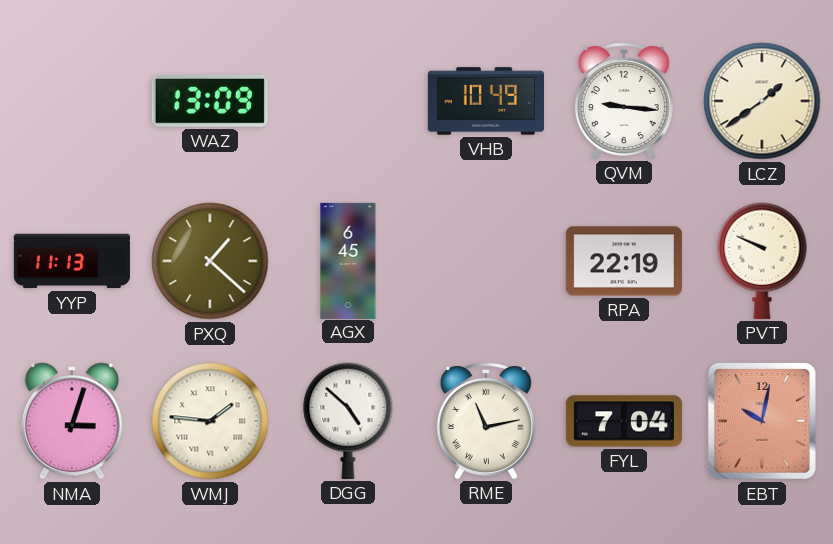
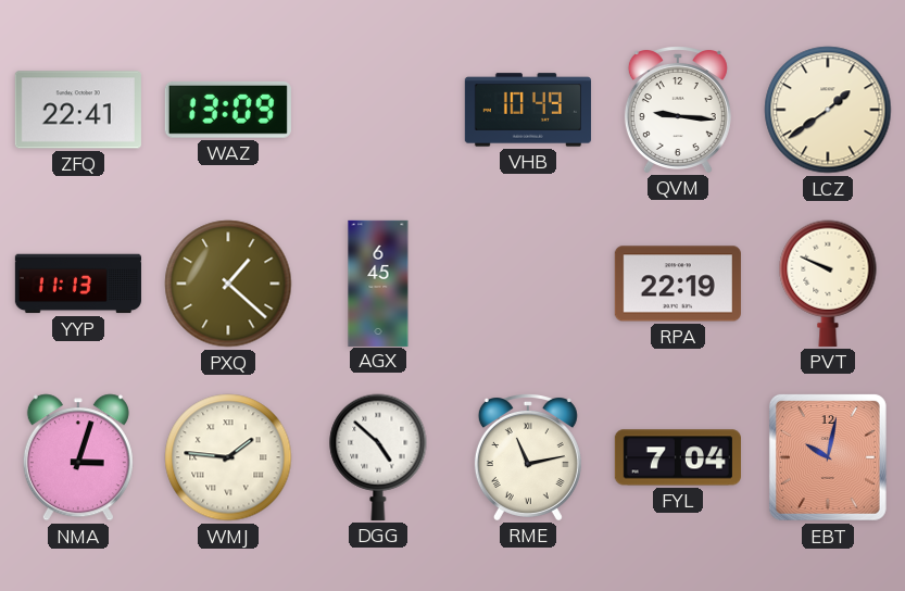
ZFQ: none -> 22:41
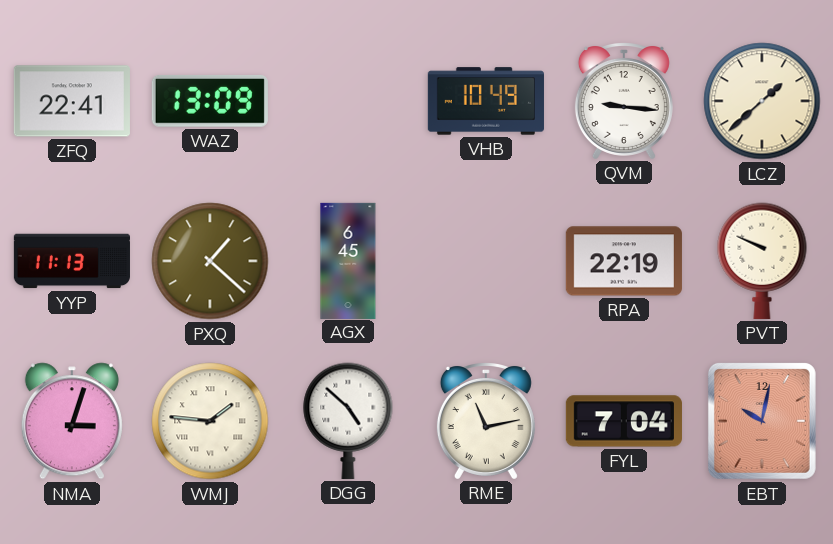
LCZ: 1:39 -> 1:38
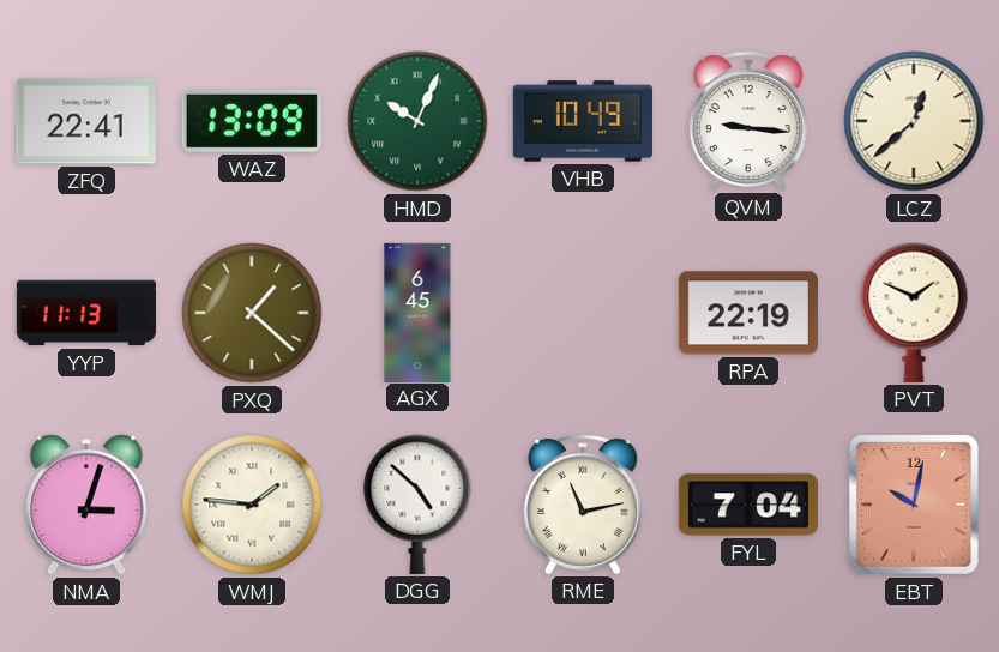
HMD: none -> 10:04
LCZ: 1:38 -> 12:38
PVT: 9:49 -> 1:49
